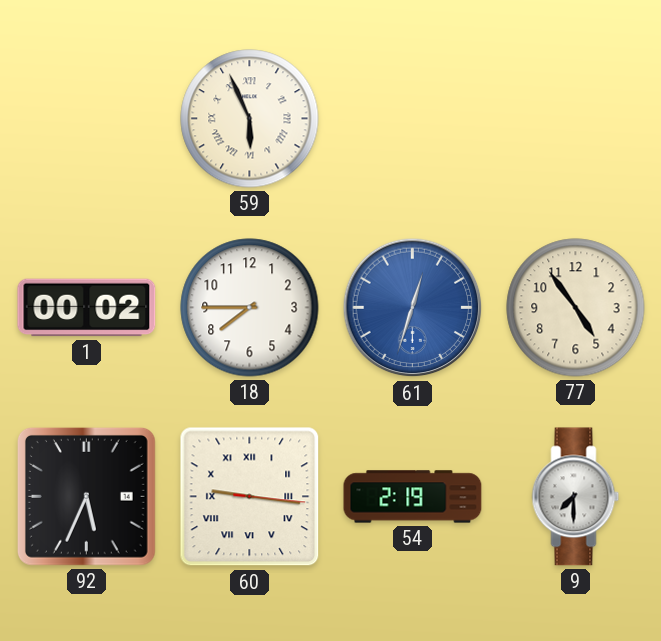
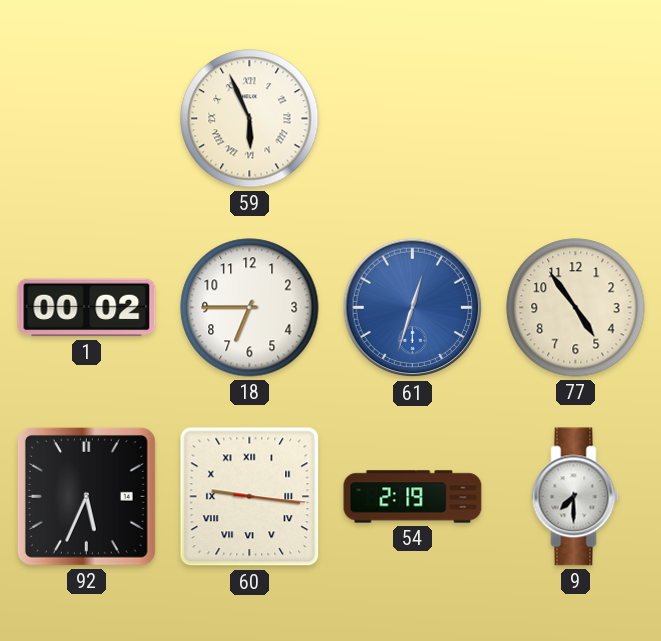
18: 7:45 -> 6:45
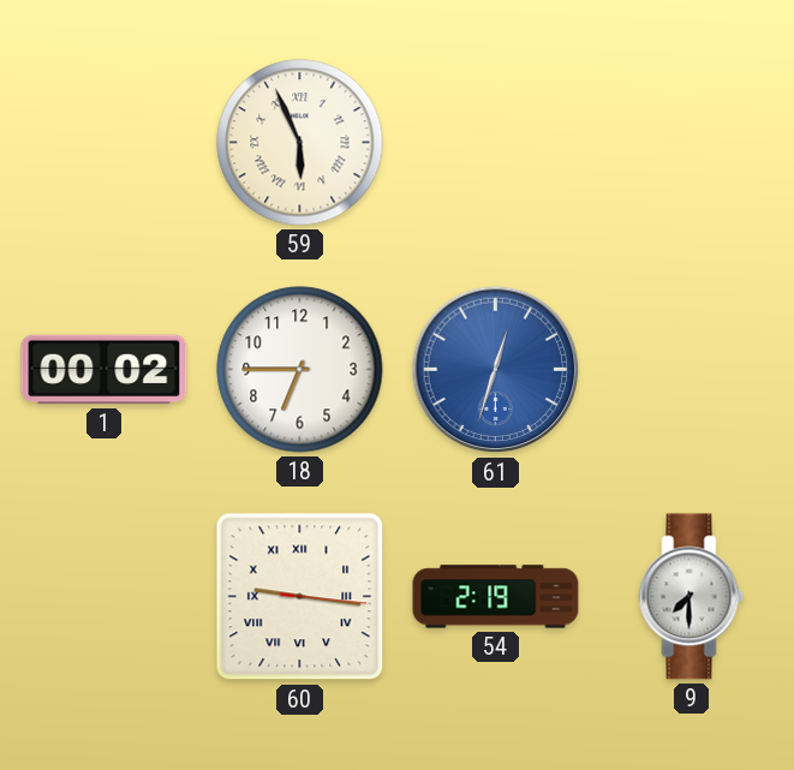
77: 4:54 -> none
92: 5:34 -> none
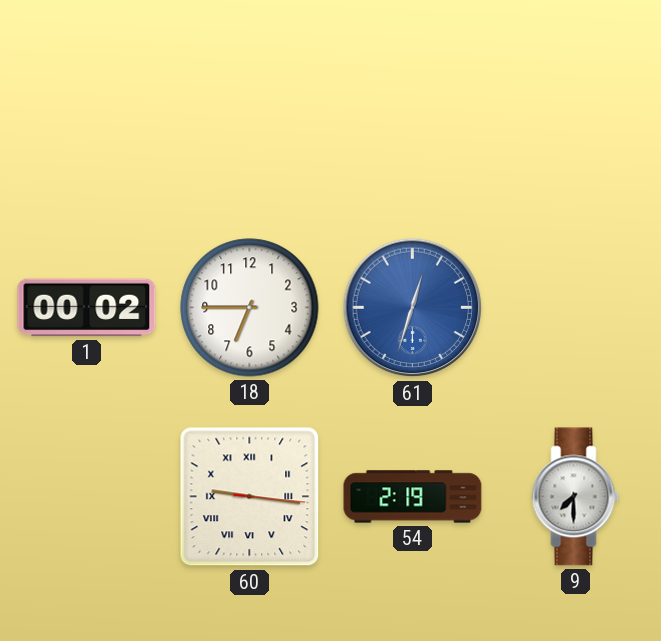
59: 5:56 -> none
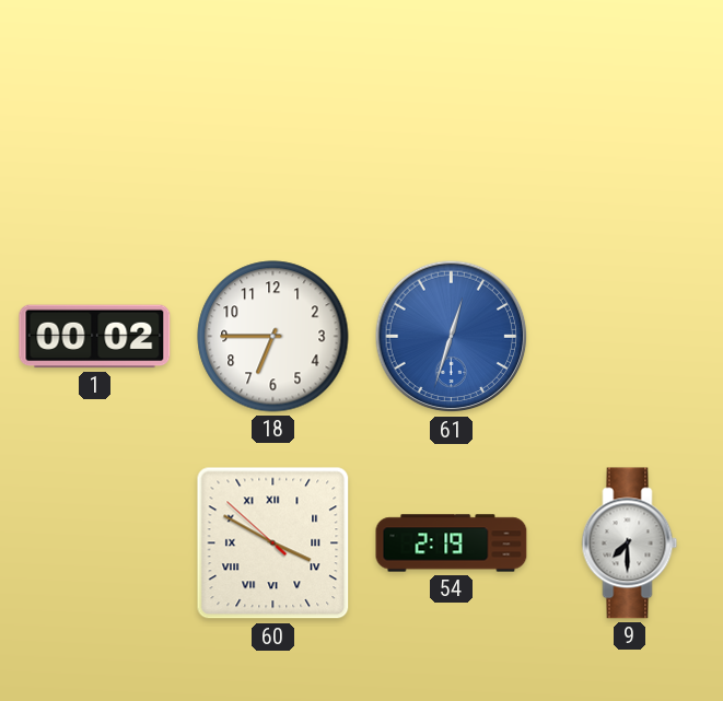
60: 9:16 -> 3:49
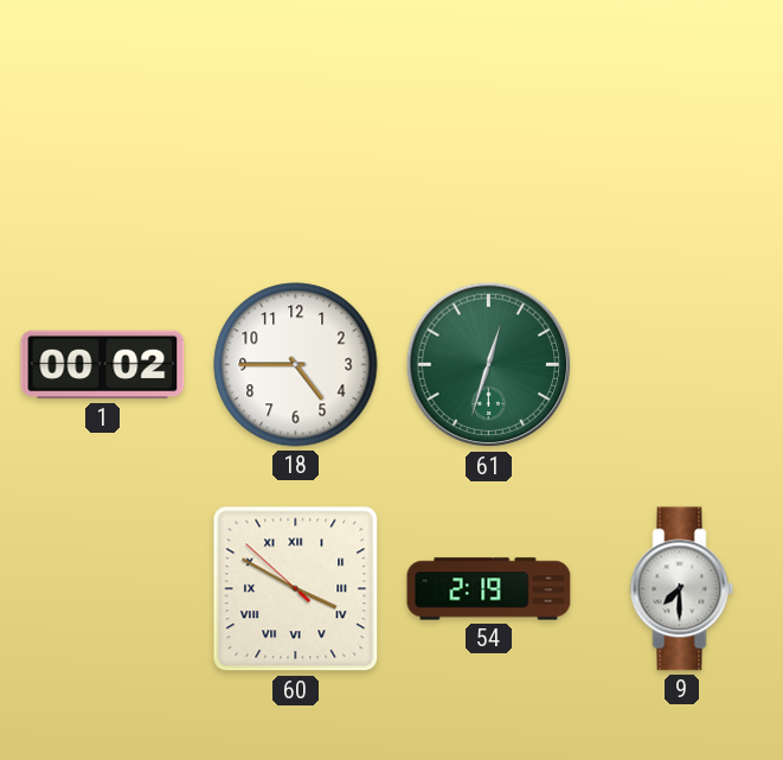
18: 6:45 -> 4:45
61 dial: blue -> green
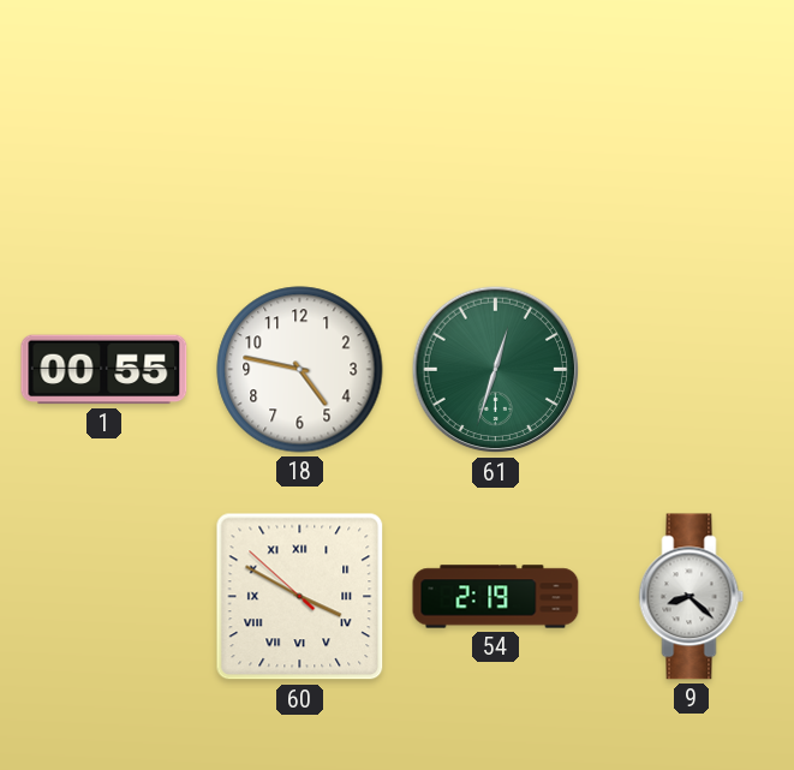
1: 00:02 -> 00:55
18: 4:45 -> 4:47
9: 7:30 -> 8:22
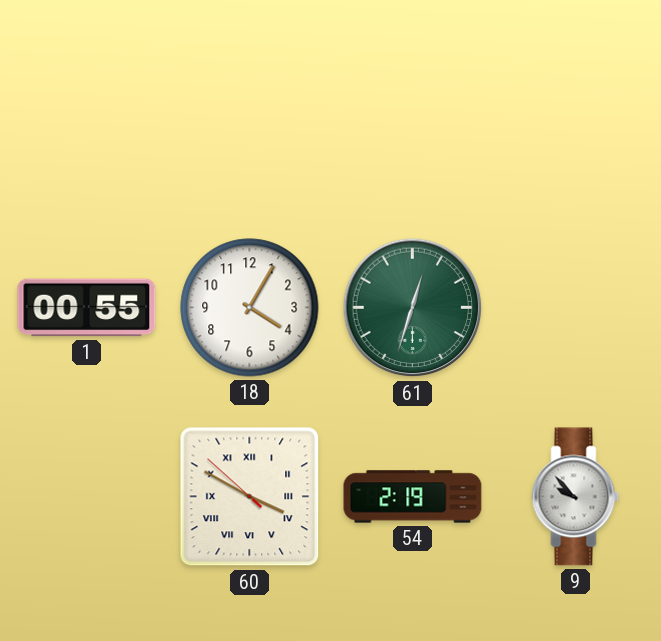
18: 4:47 -> 4:05
9: 8:22 -> 9:53
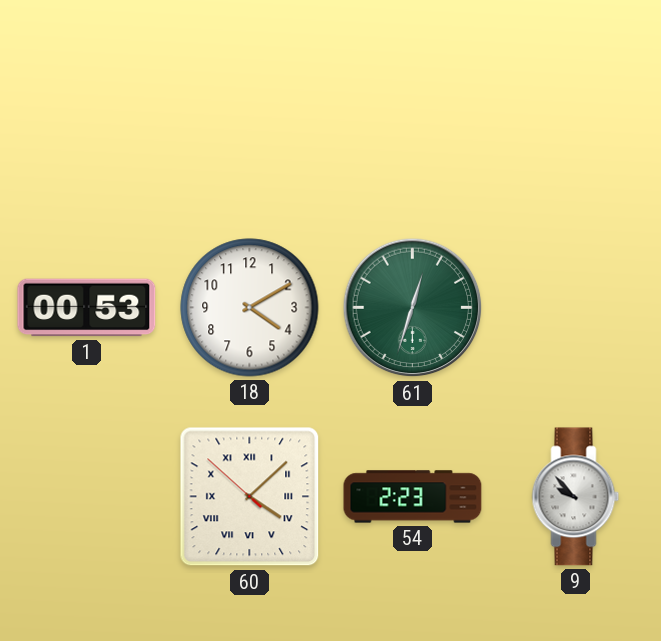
1: 00:55 -> 00:53
18: 4:05 -> 4:10
60: 3:49 -> 4:07
54: 2:19 -> 2:23
